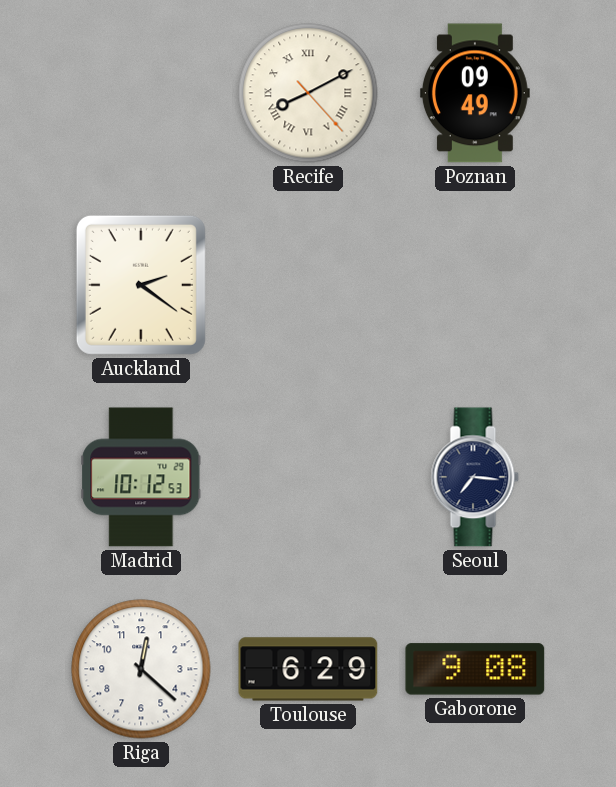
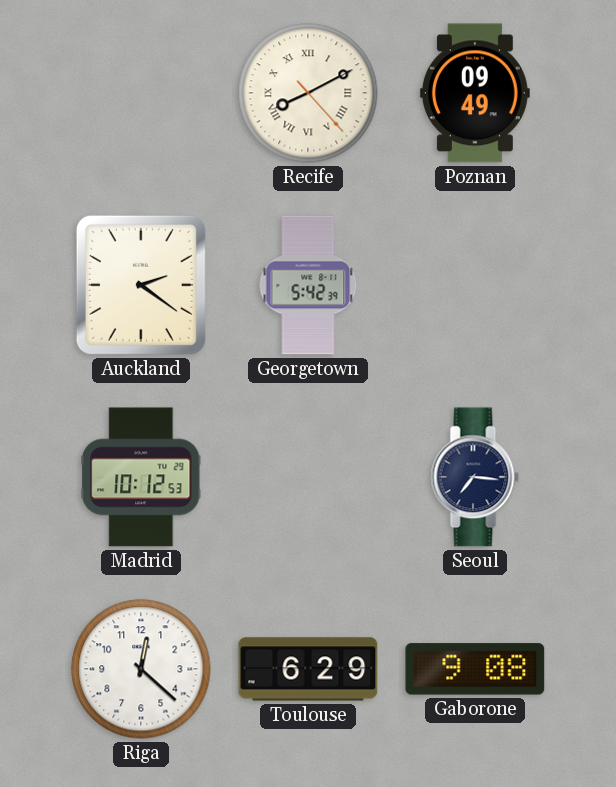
Georgetown: none -> 5:42
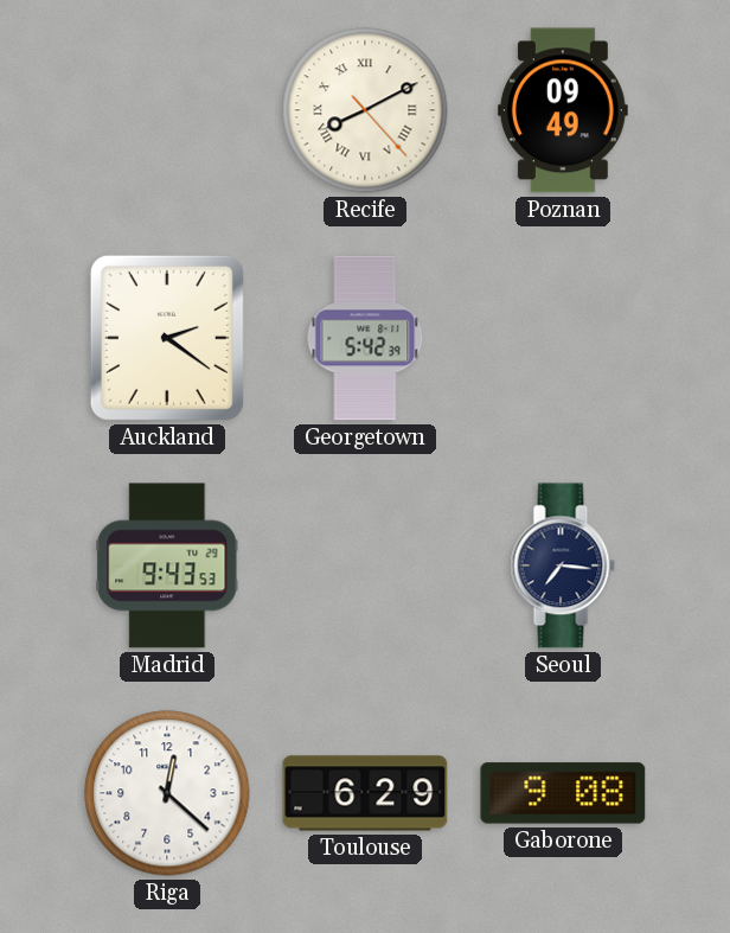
Madrid: 10:12 -> 9:43
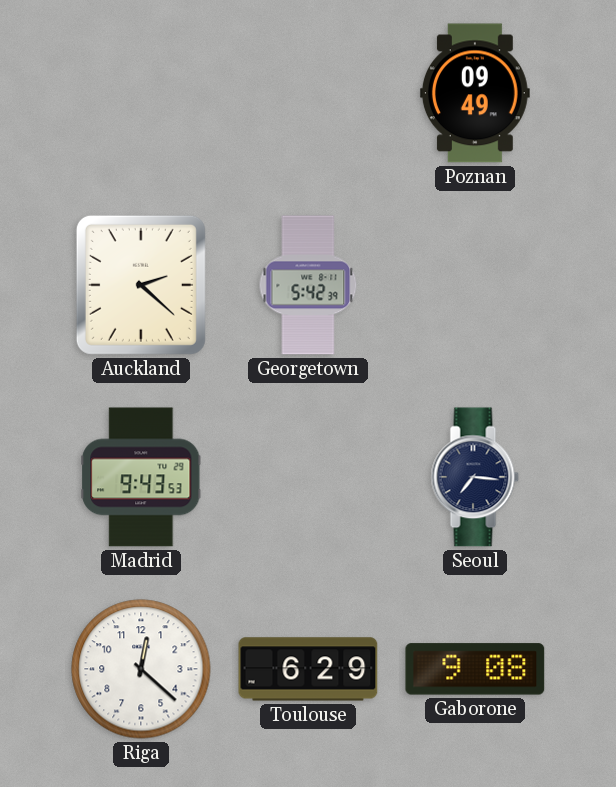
Recife: 8:10 -> none
Auckland: 2:21 -> 2:22
